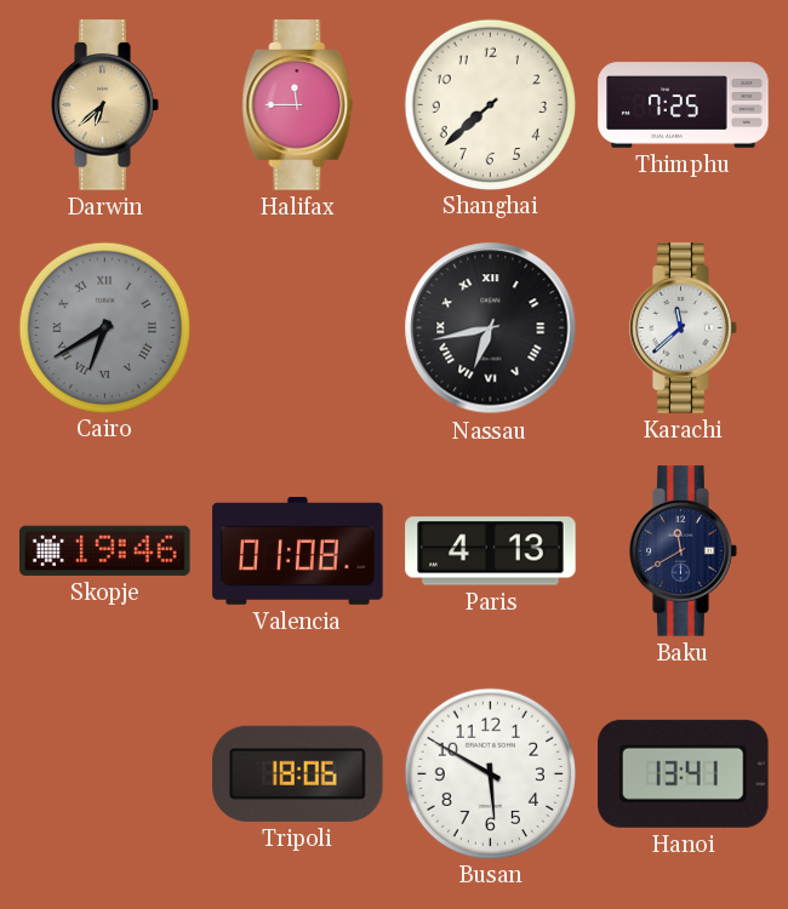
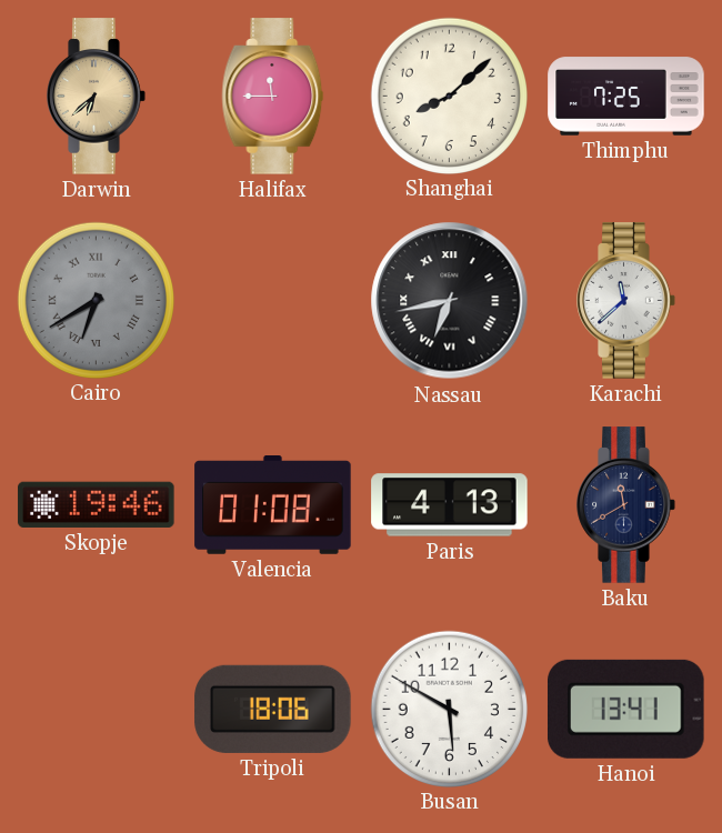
Shanghai: 7:38 -> 8:08
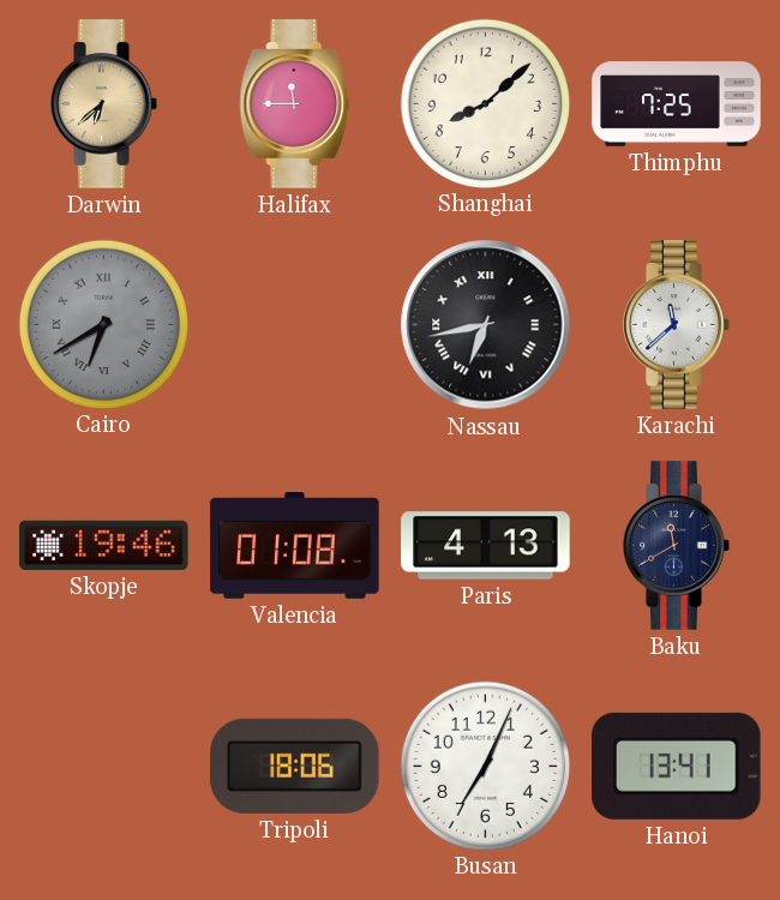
Busan: 5:50 -> 7:04
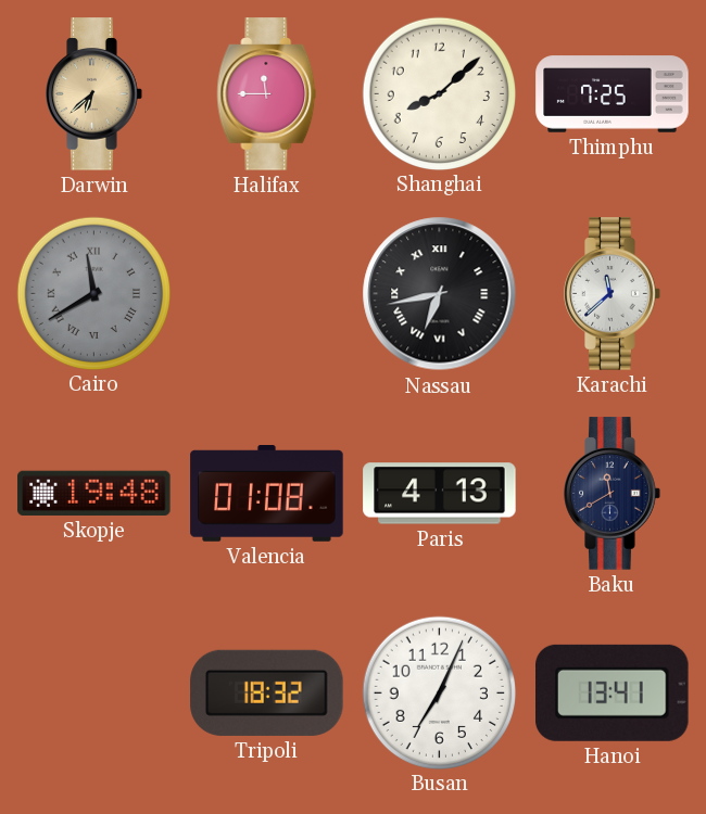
Cairo: 6:40 -> 11:40
Skopje: 19:46 -> 19:48
Tripoli: 18:06 -> 18:32
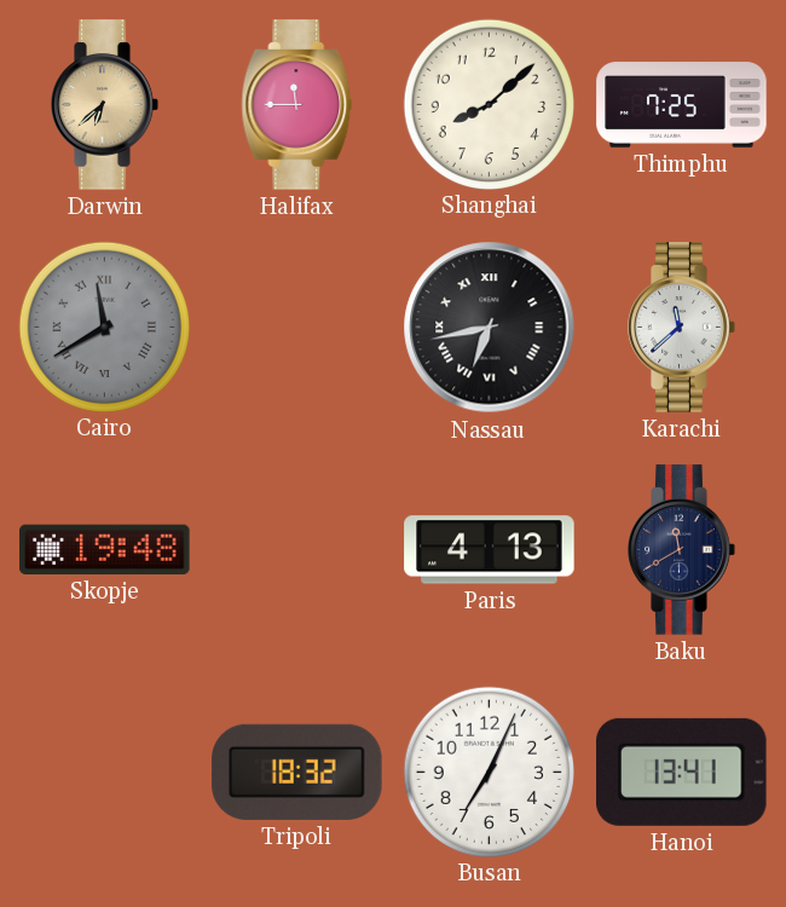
Valencia: 01:08 -> none
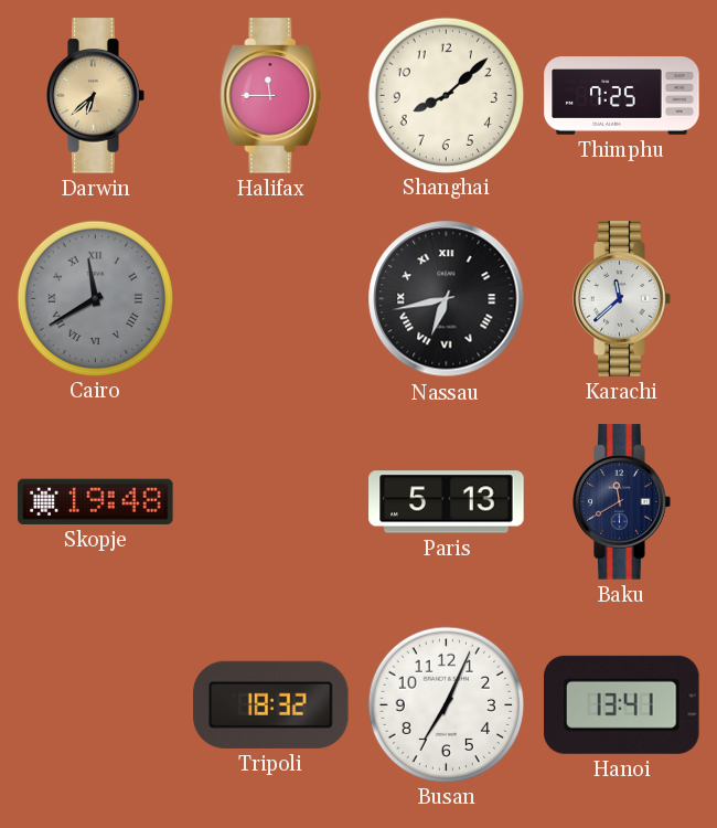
Paris: 4:13 -> 5:13
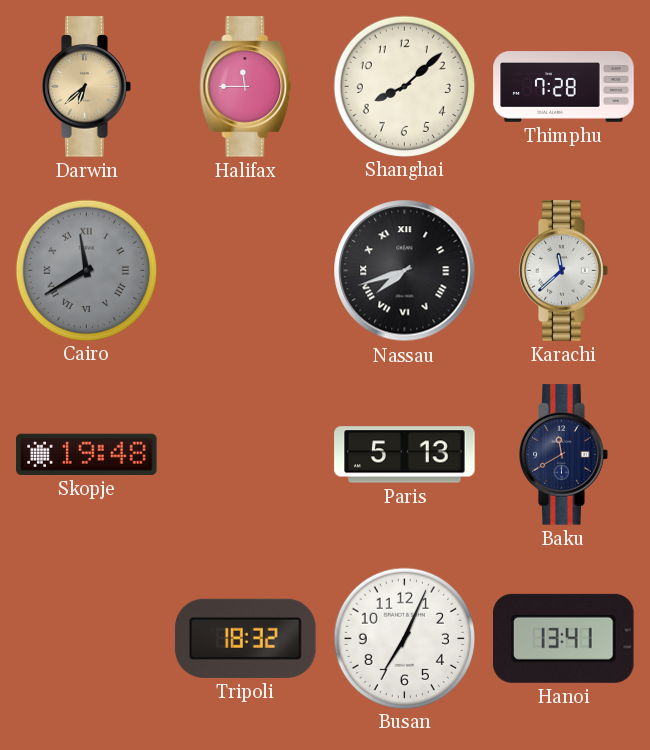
Thimphu: 7:25 -> 7:28
Nassau: 6:43 -> 7:42
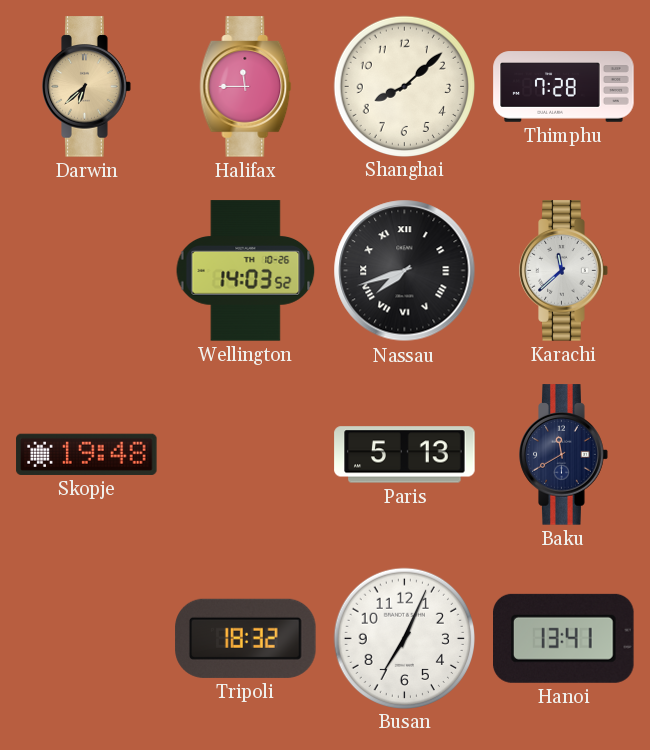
Cairo: 11:40 -> none
Wellington: none -> 14:03
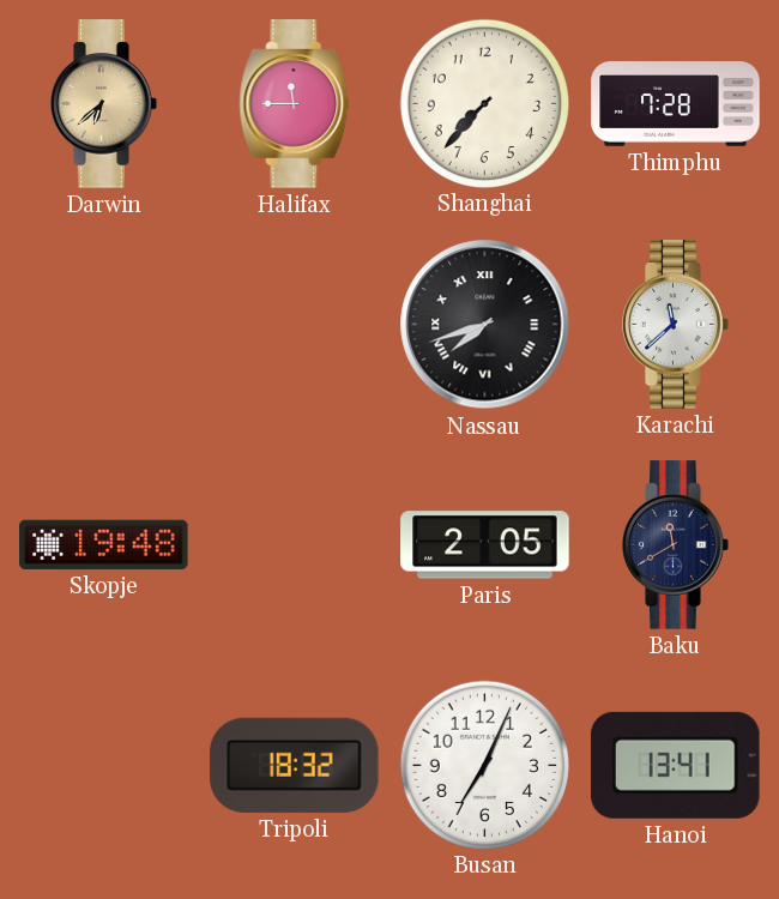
Shanghai: 8:08 -> 7:37
Wellington: 14:03 -> none
Paris: 5:13 -> 2:05
